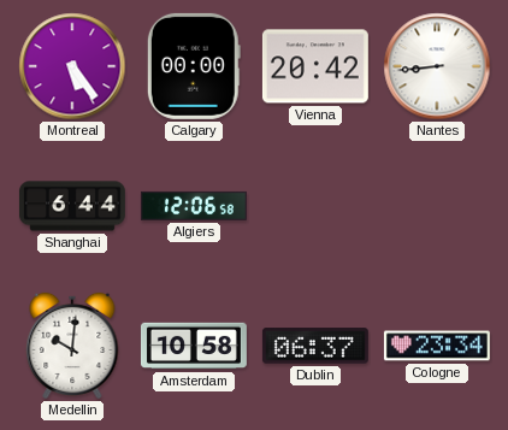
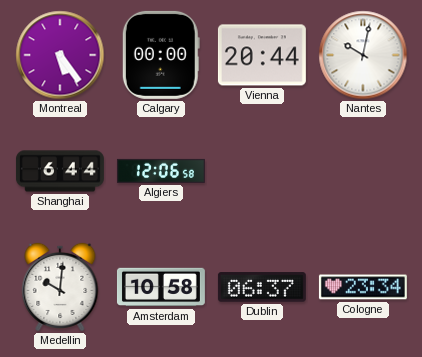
Vienna: 20:42 -> 20:44
Nantes: 8:44 -> 10:02
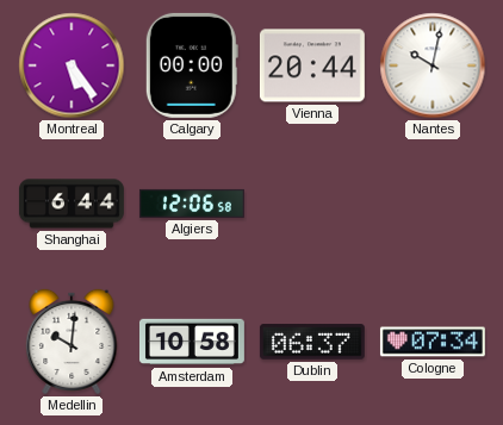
Cologne: 23:34 -> 07:34
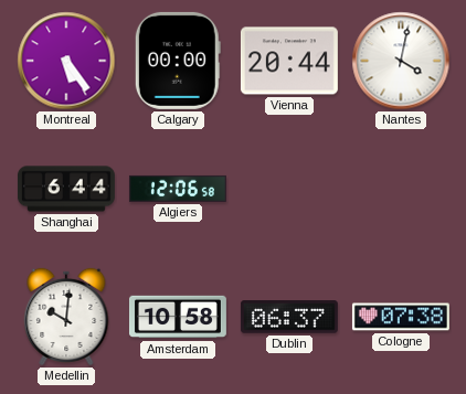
Nantes: 10:02 -> 4:02
Cologne: 07:34 -> 07:38
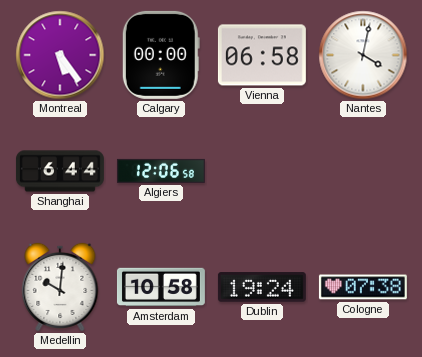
Vienna: 20:44 -> 06:58
Dublin: 06:37 -> 19:24
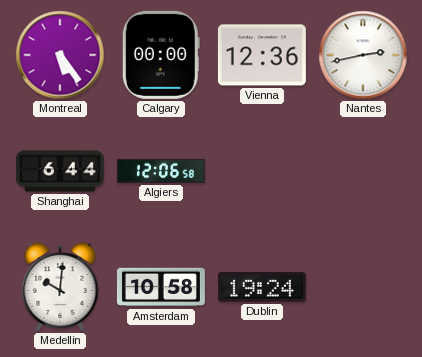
Vienna: 06:58 -> 12:36
Nantes: 4:02 -> 2:43
Cologne: 07:38 -> none
